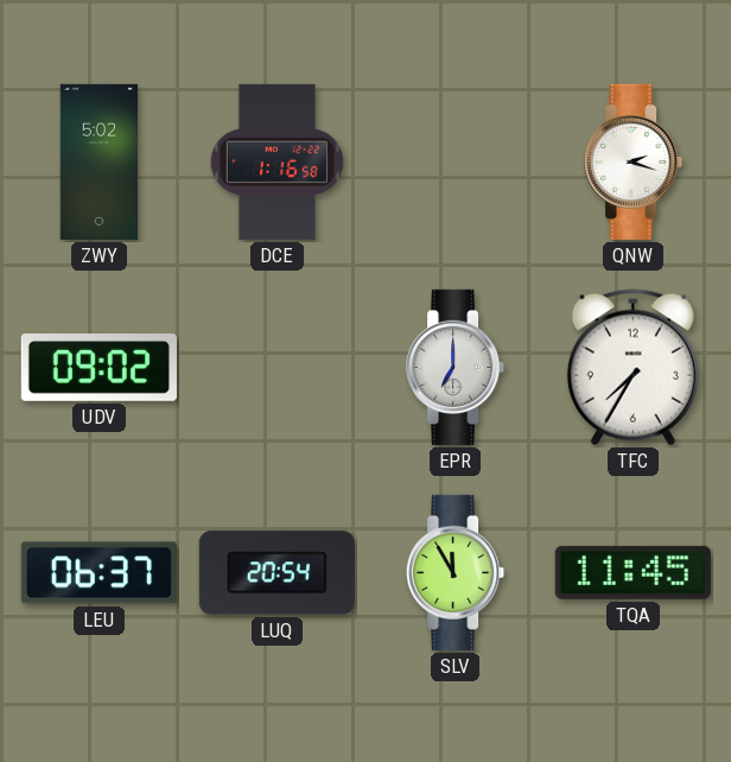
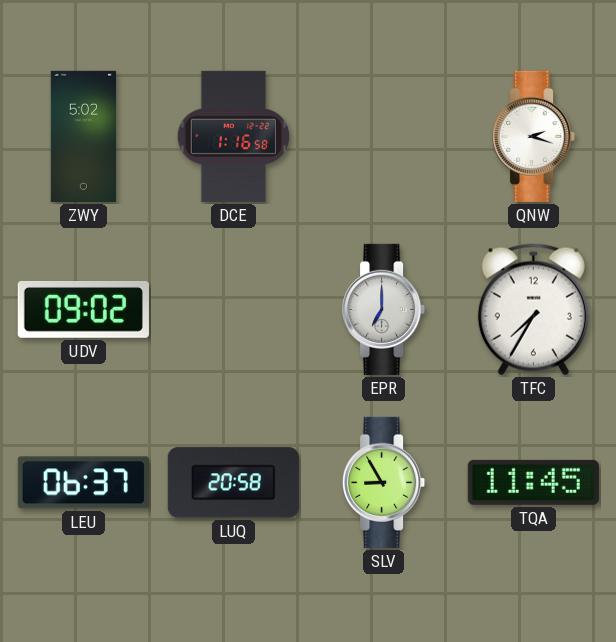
LUQ: 20:54 -> 20:58
SLV: 11:55 -> 8:55
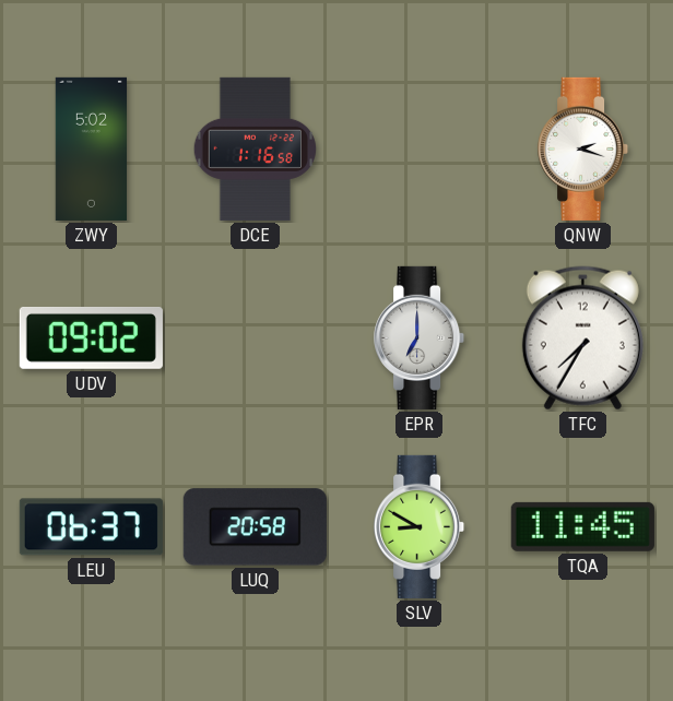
SLV: 8:55 -> 8:50
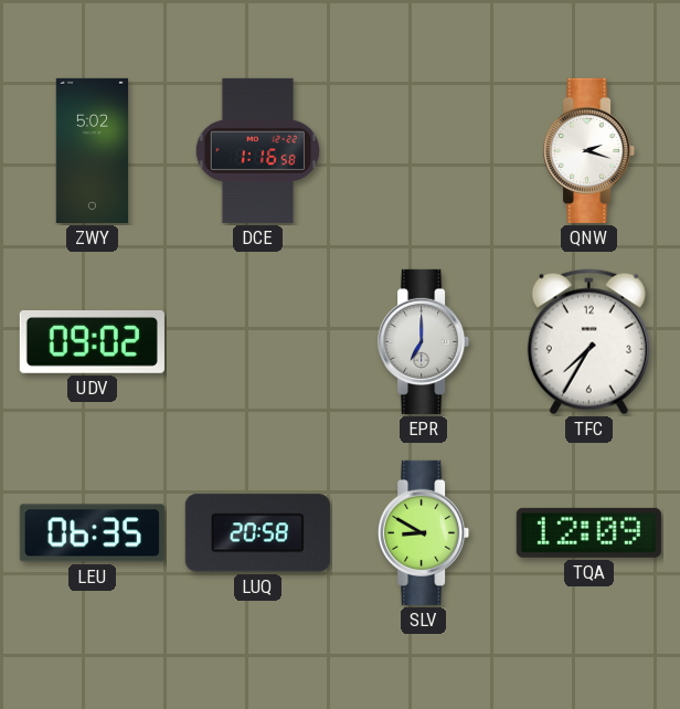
LEU: 06:37 -> 06:35
TQA: 11:45 -> 12:09
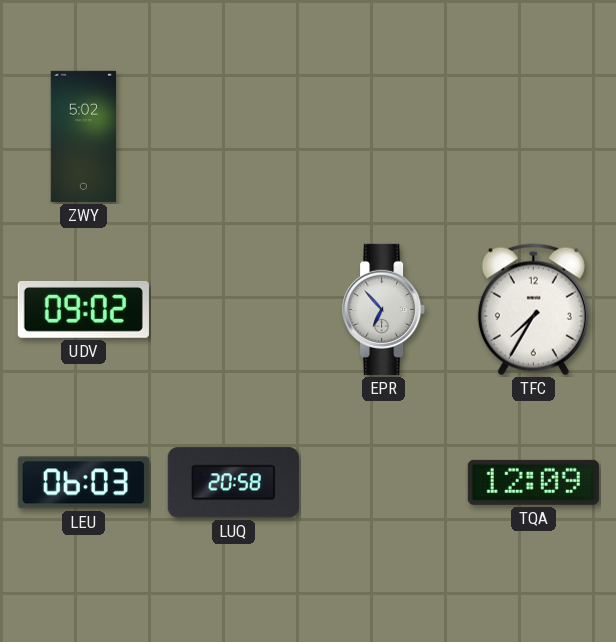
DCE: 1:16 -> none
QNW: 2:18 -> none
EPR: 7:00 -> 6:53
LEU: 06:35 -> 06:03
SLV: 8:50 -> none
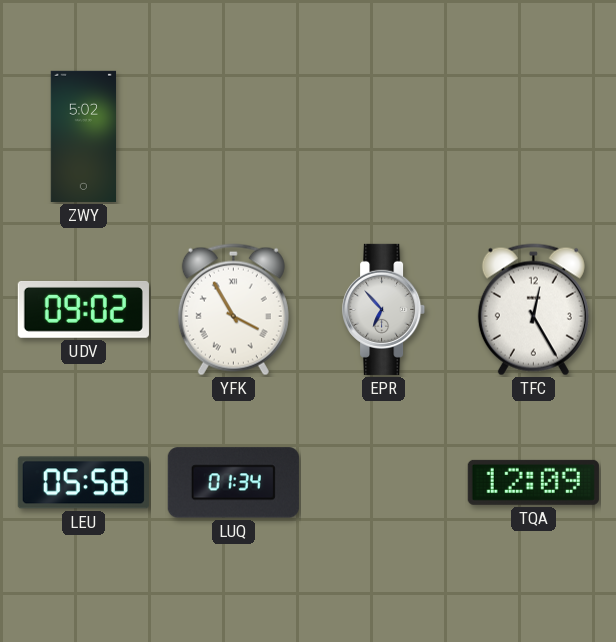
YFK: none -> 3:55
TFC: 7:35 -> 12:25
LEU: 06:03 -> 05:58
LUQ: 20:58 -> 01:34
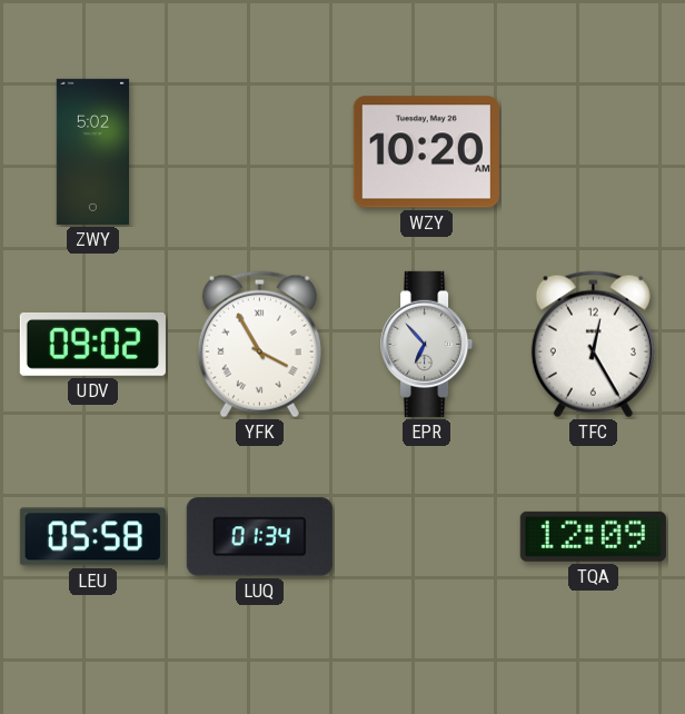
WZY: none -> 10:20
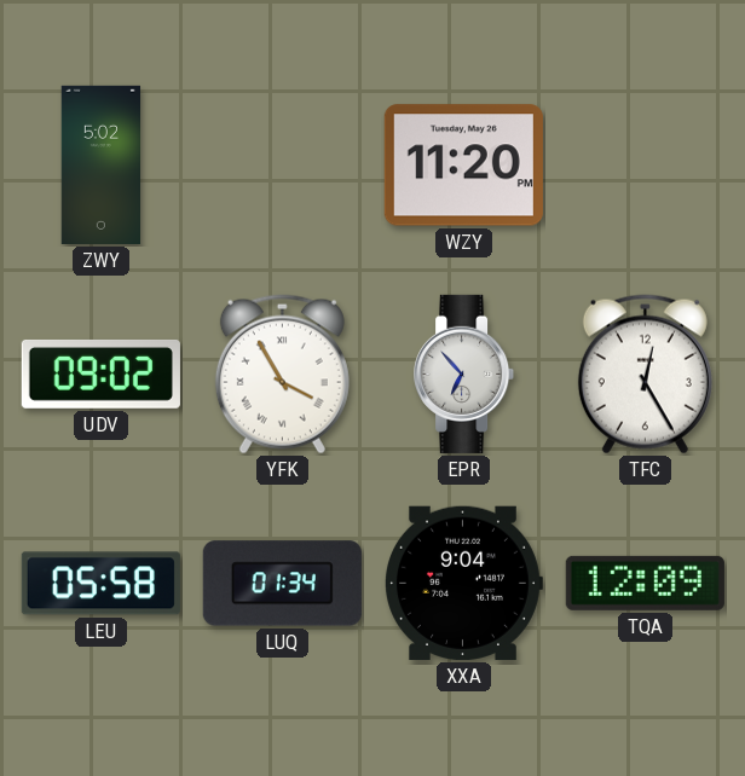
WZY: 10:20 -> 11:20
XXA: none -> 9:04
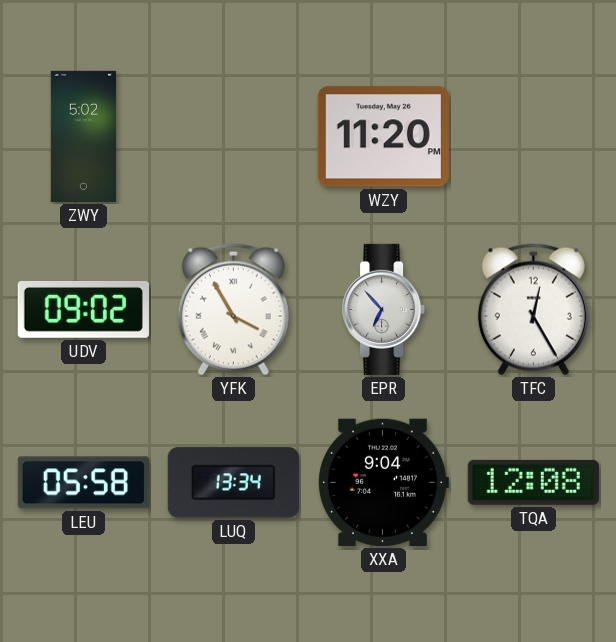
LUQ: 01:34 -> 13:34
TQA: 12:09 -> 12:08
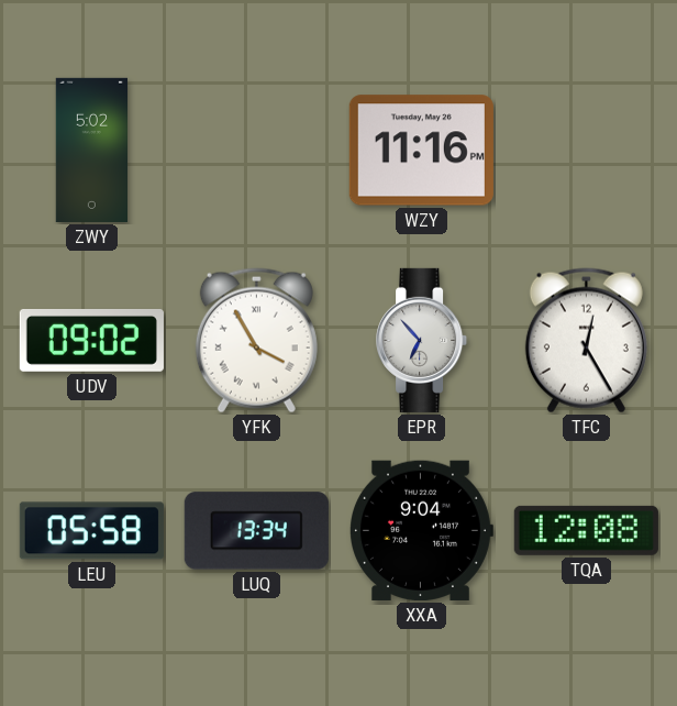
WZY: 11:20 -> 11:16
